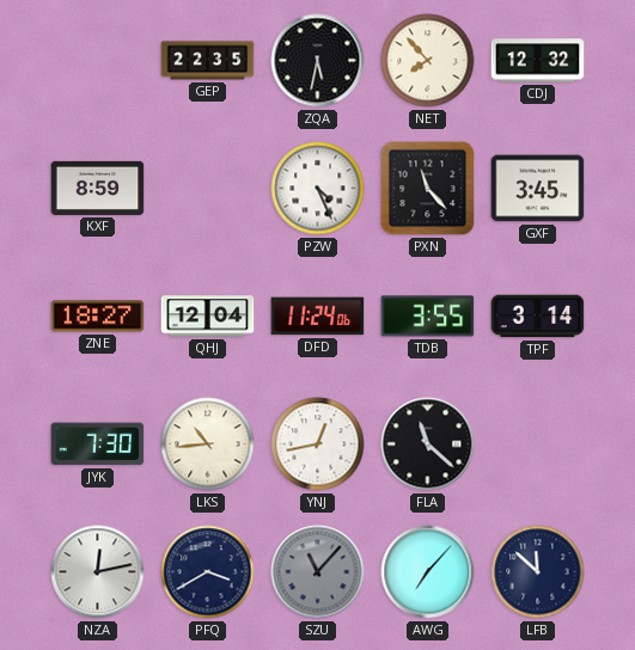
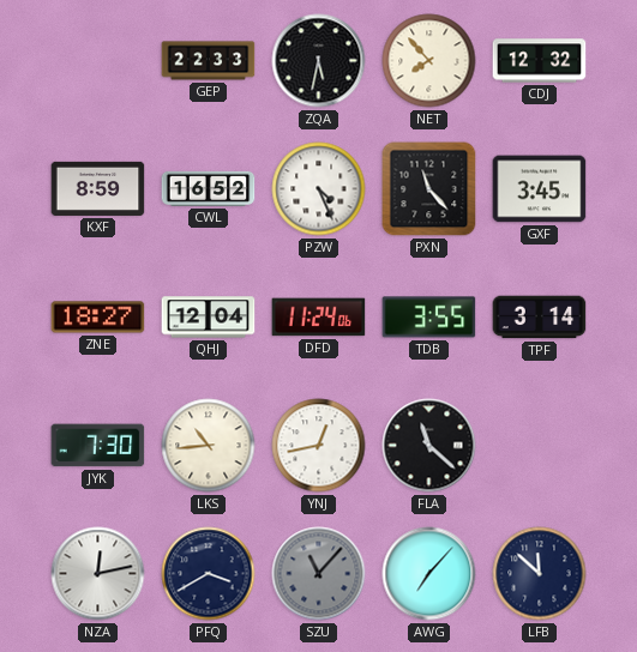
GEP: 22:35 -> 22:33
CWL: none -> 16:52
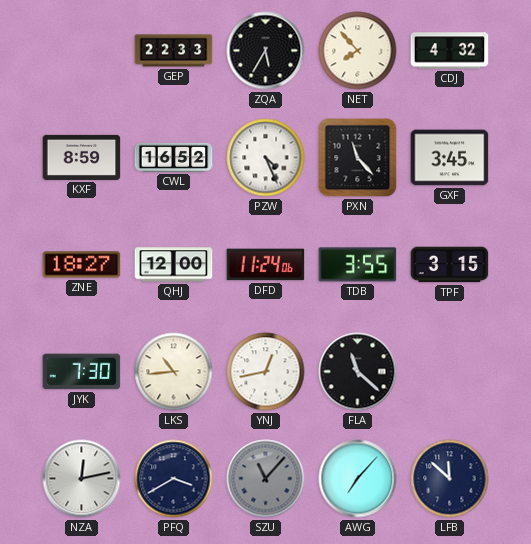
ZQA: 5:32 -> 5:35
CDJ: 12:32 -> 4:32
QHJ: 12:04 -> 12:00
TPF: 3:14 -> 3:15
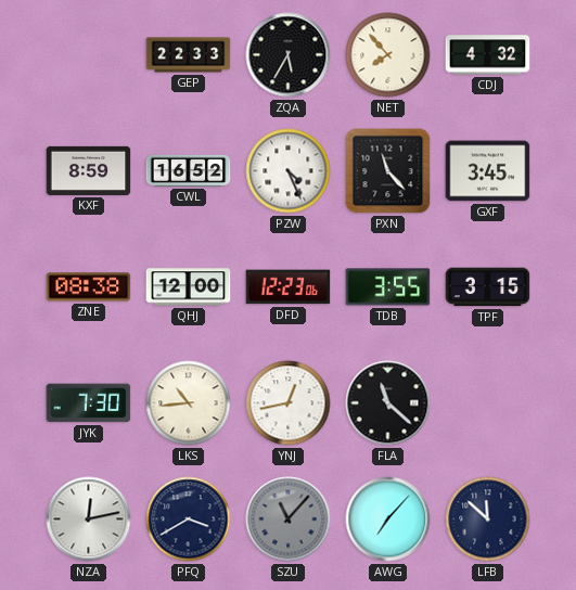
ZNE: 18:27 -> 08:38
DFD: 11:24 -> 12:23
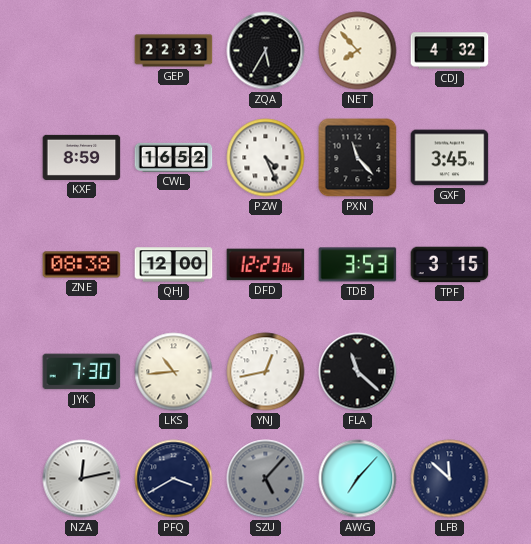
TDB: 3:55 -> 3:53
SZU: 11:07 -> 5:07
